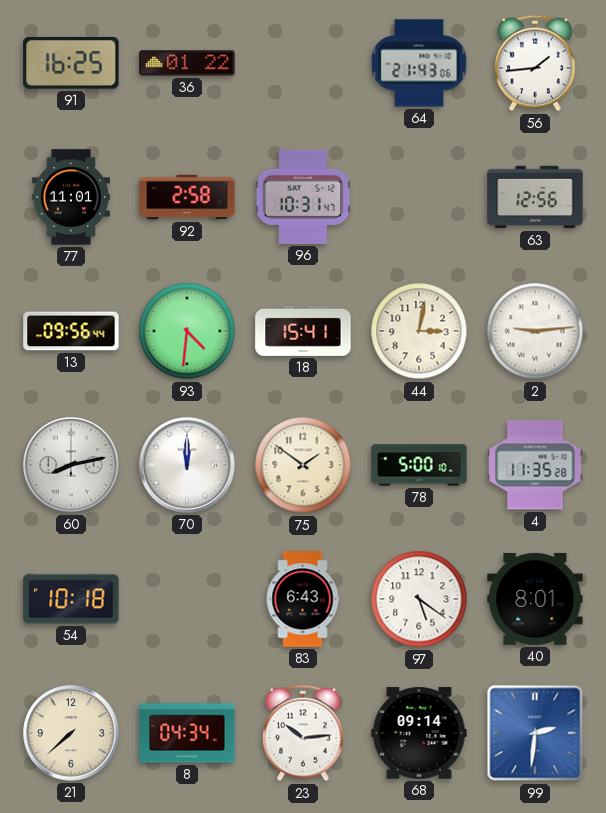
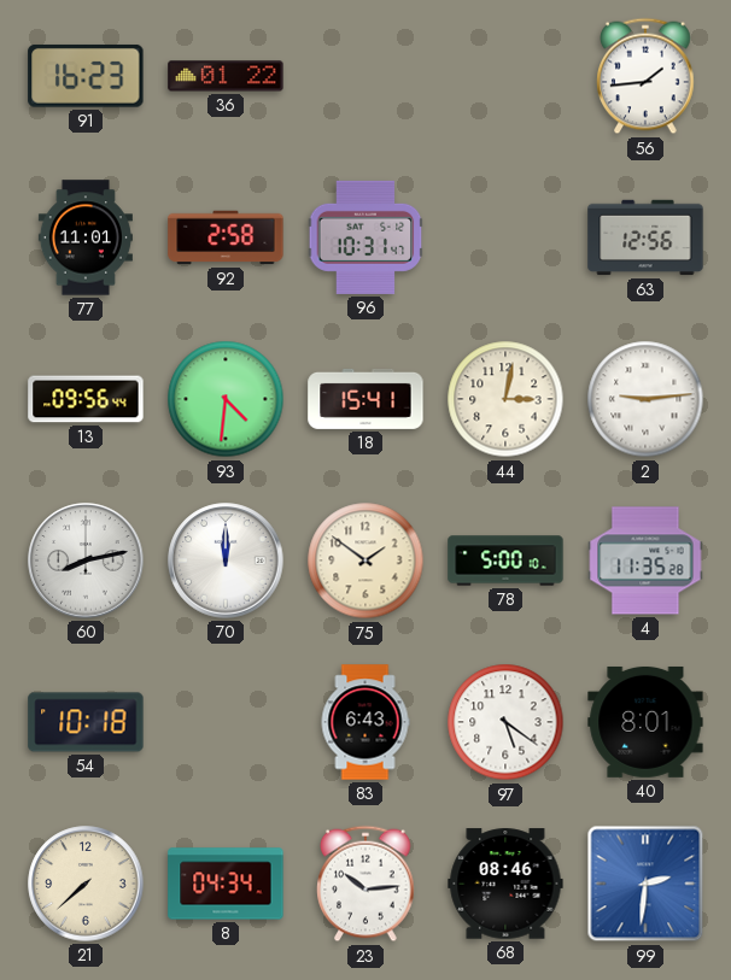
91: 16:25 -> 16:23
64: 21:43 -> none
68: 09:14 -> 08:46
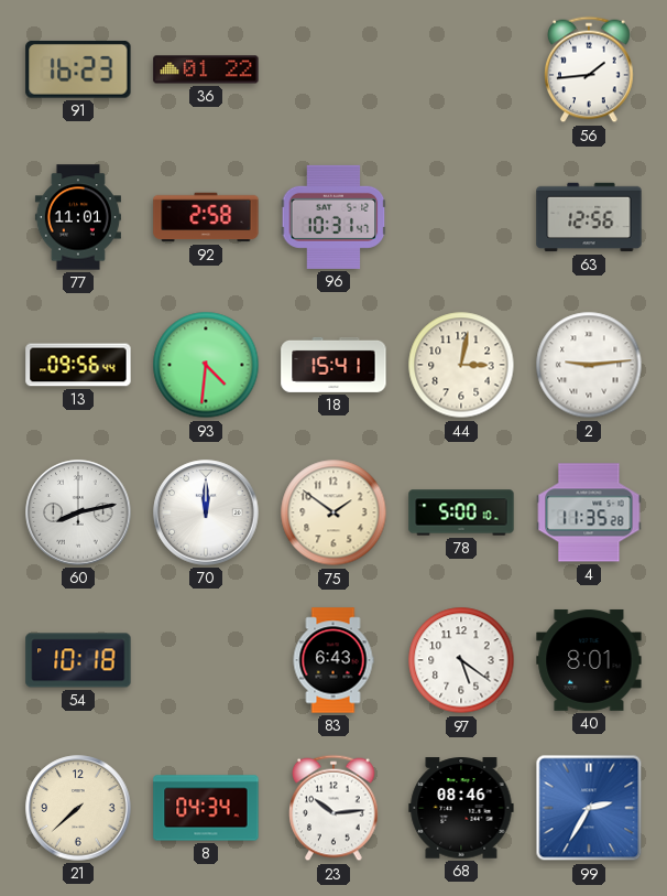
99: 2:31 -> 2:35
